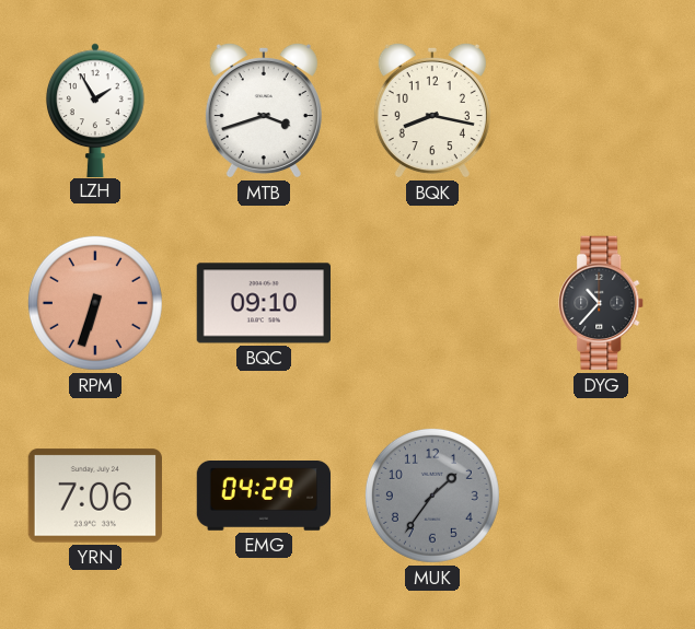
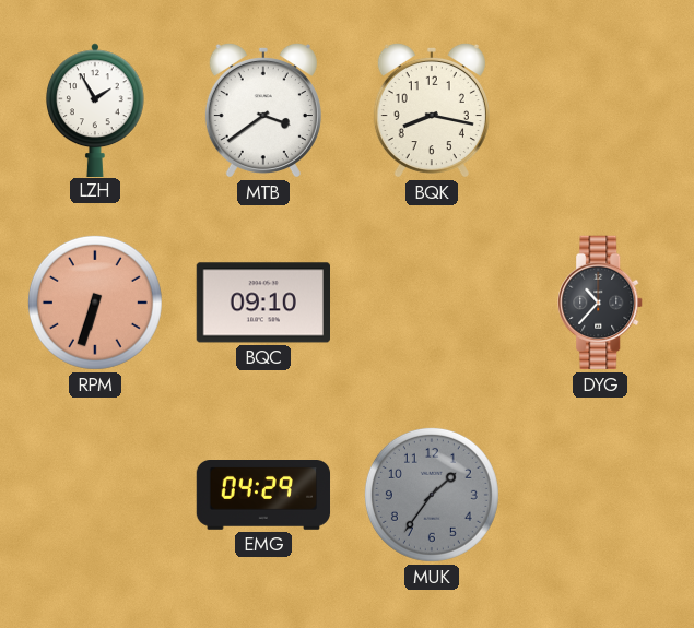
MTB: 3:42 -> 3:39
YRN: 7:06 -> none
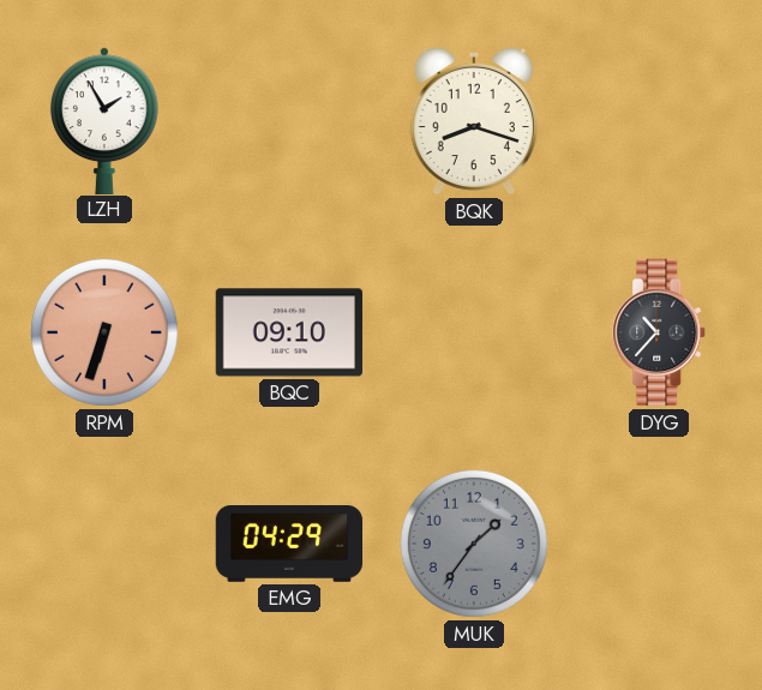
MTB: 3:39 -> none
BQK: 8:17 -> 8:18
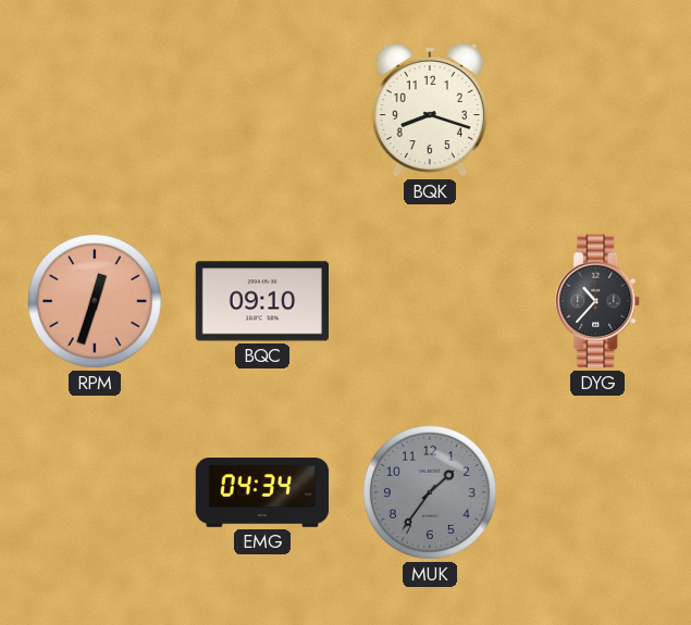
LZH: 1:55 -> none
RPM: 6:33 -> 12:33
EMG: 04:29 -> 04:34
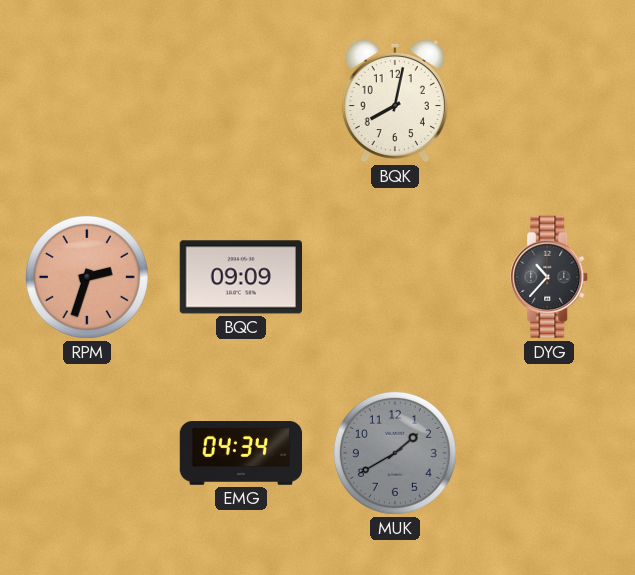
BQK: 8:18 -> 8:02
RPM: 12:33 -> 2:33
BQC: 09:10 -> 09:09
MUK: 1:36 -> 1:40
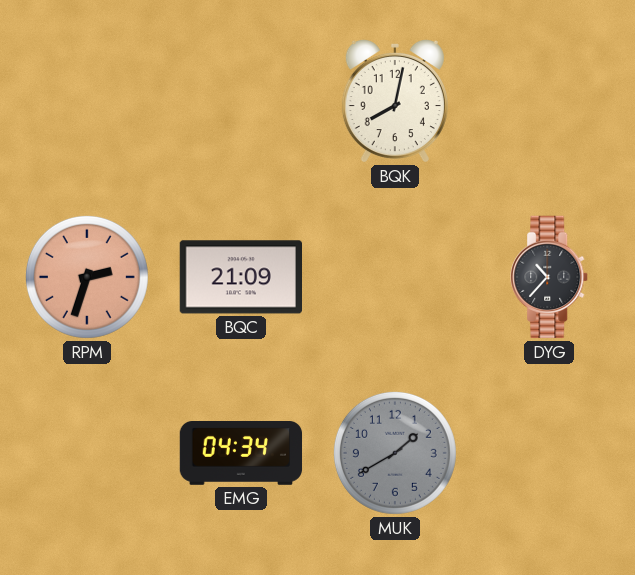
BQC: 09:09 -> 21:09
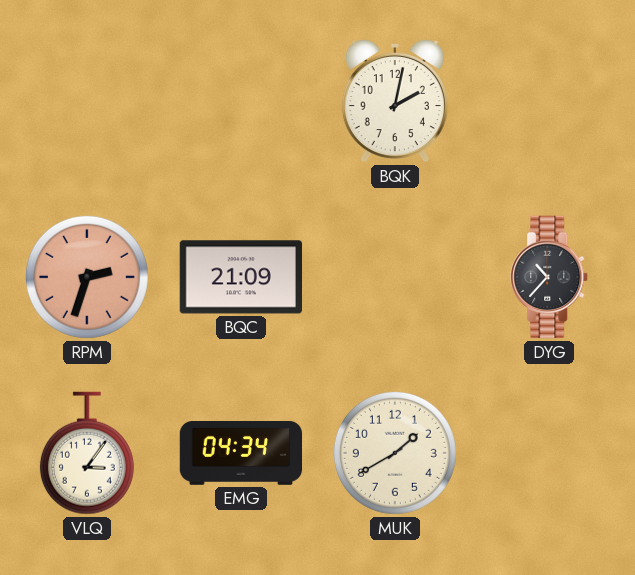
BQK: 8:02 -> 2:02
VLQ: none -> 3:06
MUK dial: grey -> cream
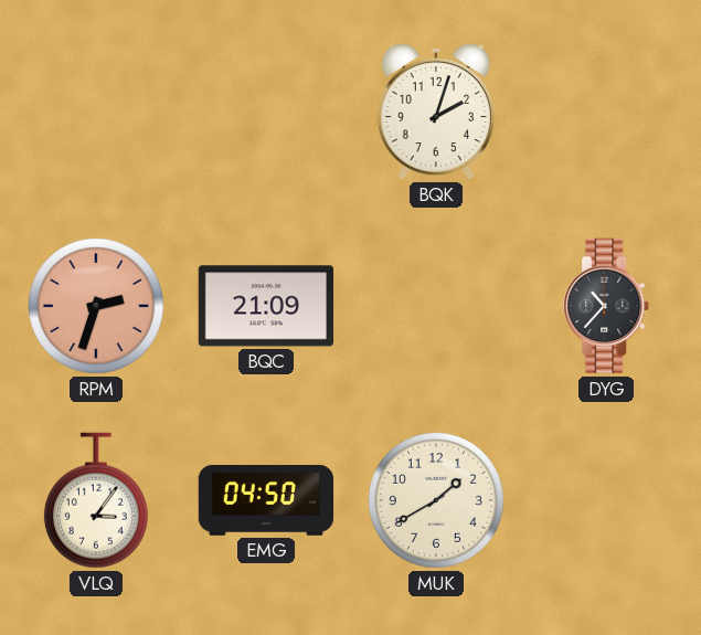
BQK: 2:02 -> 2:03
EMG: 04:34 -> 04:50
